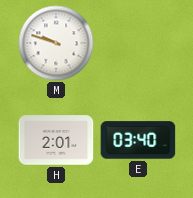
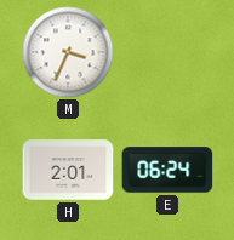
M: 9:48 -> 3:34
E: 03:40 -> 06:24
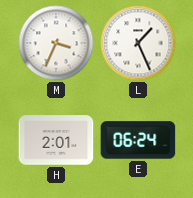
L: none -> 1:26
